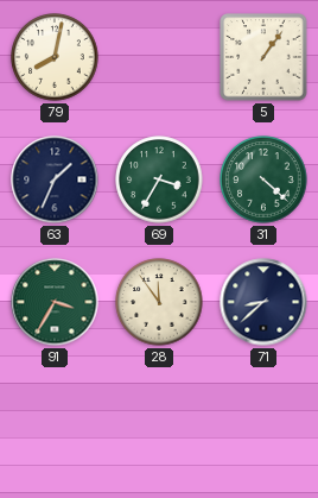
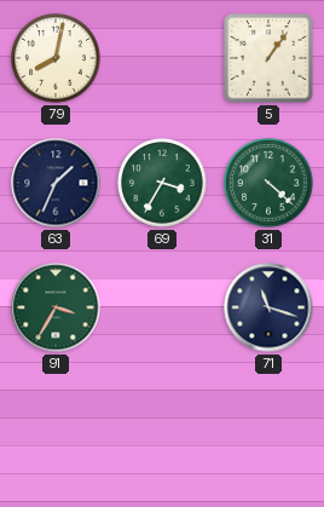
28: 11:54 -> none
71: 8:38 -> 11:18
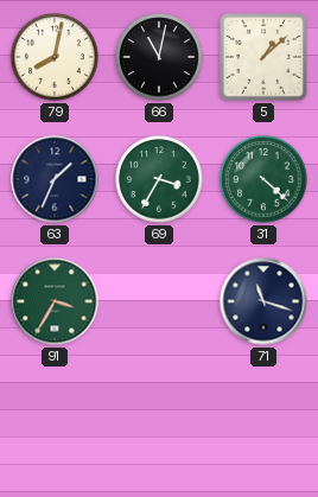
66: none -> 11:02
5: 1:06 -> 1:08
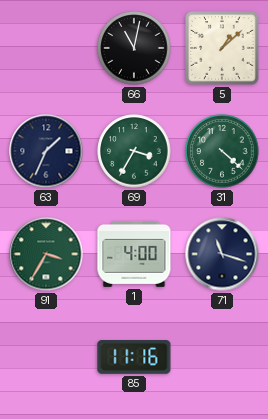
79: 8:02 -> none
1: none -> 4:00
85: none -> 11:16
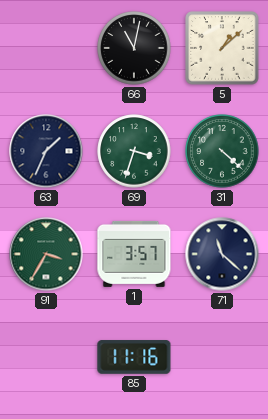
69: 3:35 -> 3:33
1: 4:00 -> 3:57
71: 11:18 -> 11:22
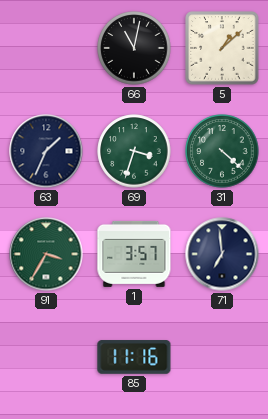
71: 11:22 -> 6:59
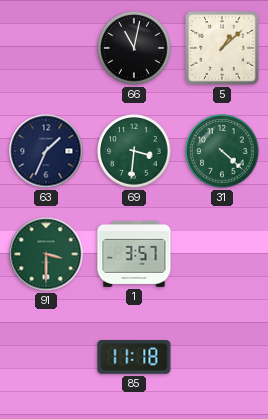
69: 3:33 -> 3:31
91: 3:35 -> 3:30
71: 6:59 -> none
85: 11:16 -> 11:18
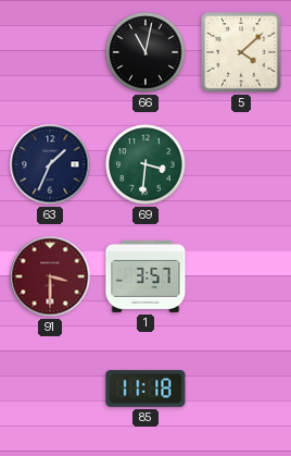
5: 1:08 -> 4:08
31: 4:22 -> none
91 dial: green -> burgundy
